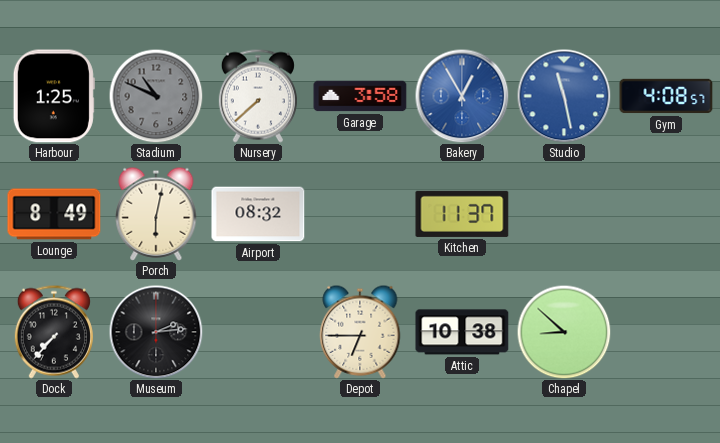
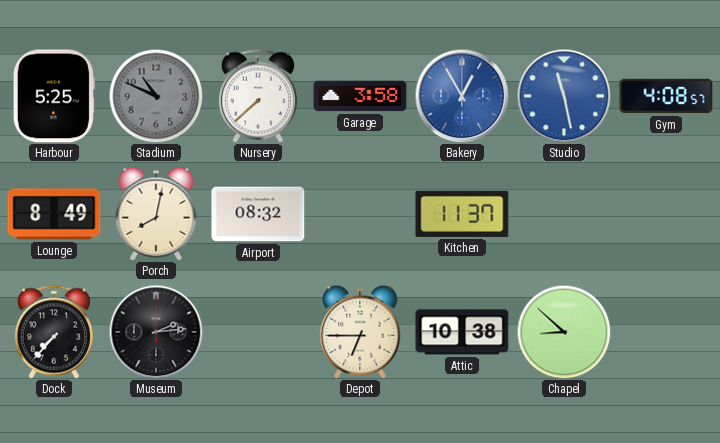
Harbour: 1:25 -> 5:25
Porch: 6:02 -> 8:02
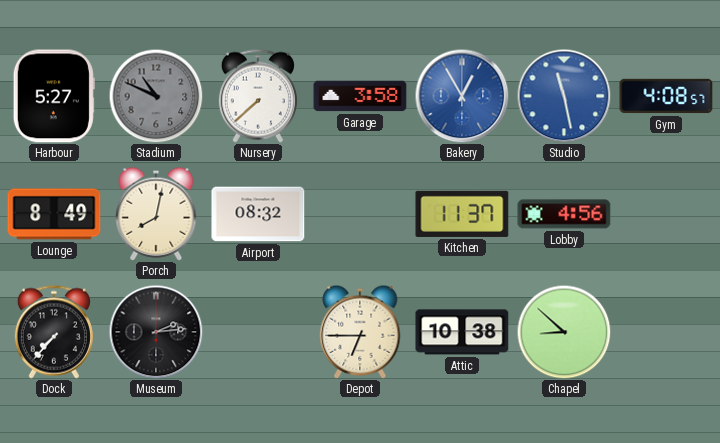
Harbour: 5:25 -> 5:27
Lobby: none -> 4:56
